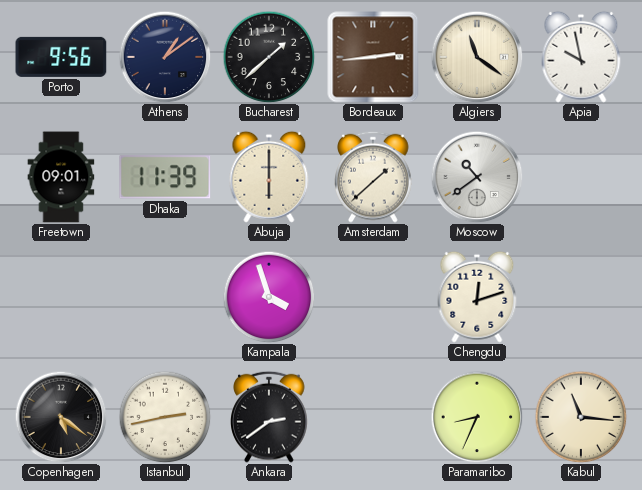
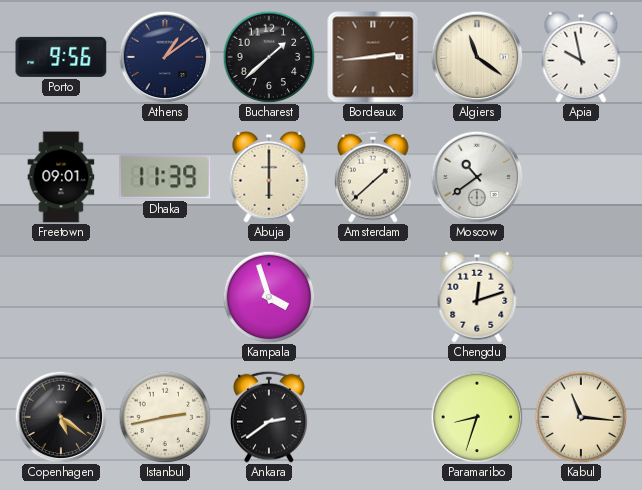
Paramaribo: 8:34 -> 8:33
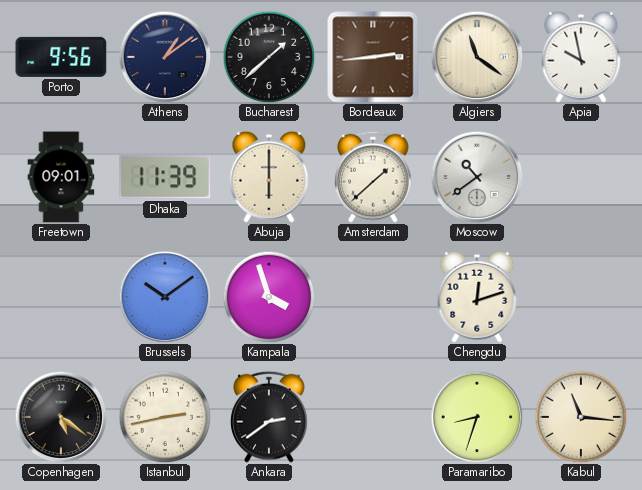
Brussels: none -> 10:09
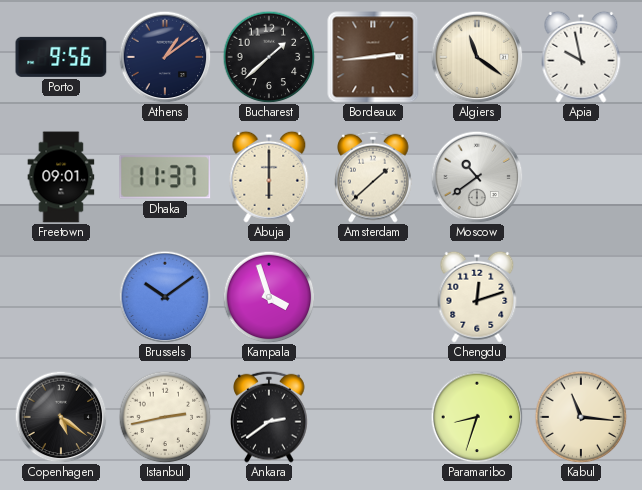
Dhaka: 11:39 -> 11:37
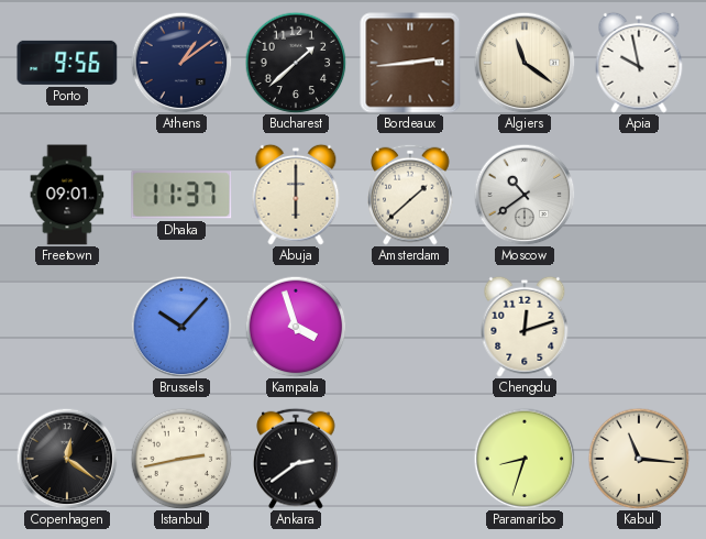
Brussels: 10:09 -> 10:07
Copenhagen: 5:21 -> 12:21
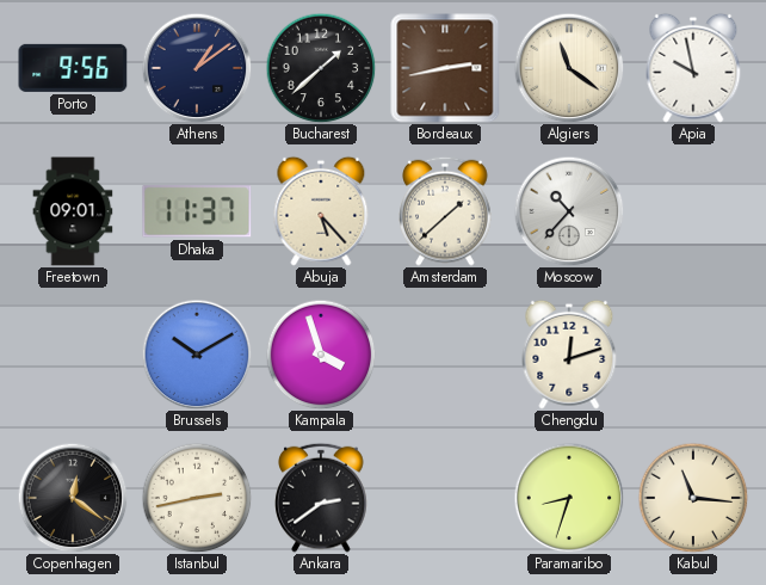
Bordeaux: 2:44 -> 2:43
Abuja: 6:00 -> 5:23
Moscow: 10:39 -> 10:37
Brussels: 10:07 -> 10:10
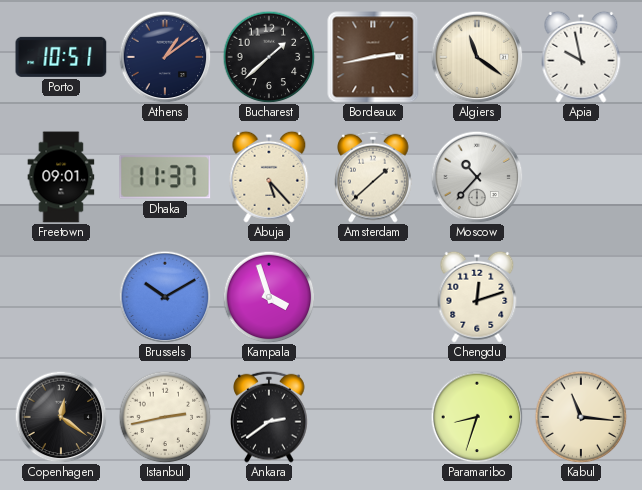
Porto: 9:56 -> 10:51
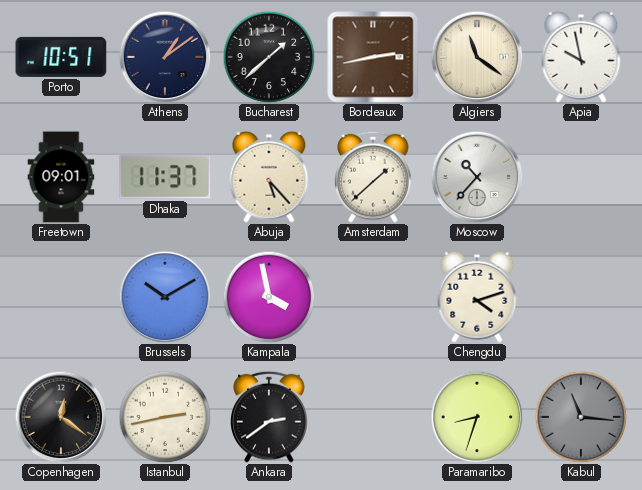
Kampala: 3:57 -> 3:58
Chengdu: 12:12 -> 4:12
Kabul dial: cream -> grey
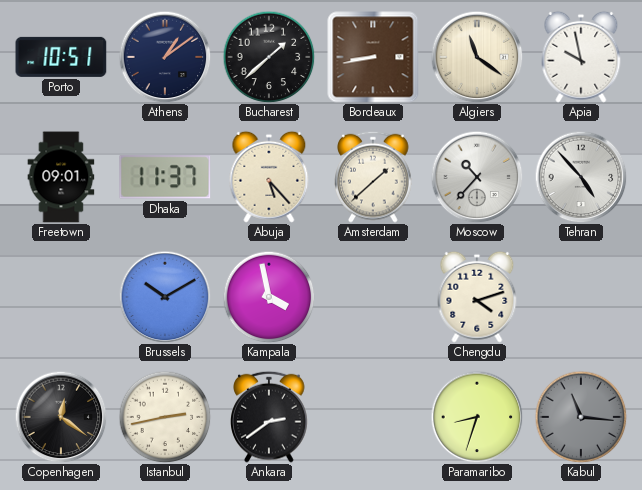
Bordeaux: 2:43 -> 8:43
Tehran: none -> 4:53
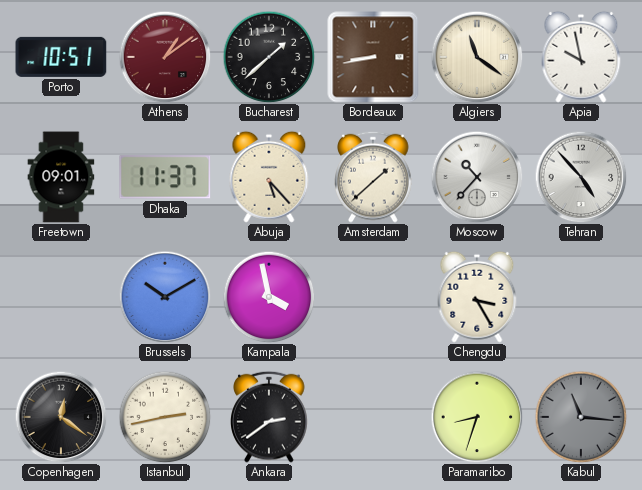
Athens dial: navy -> burgundy
Chengdu: 4:12 -> 3:25
